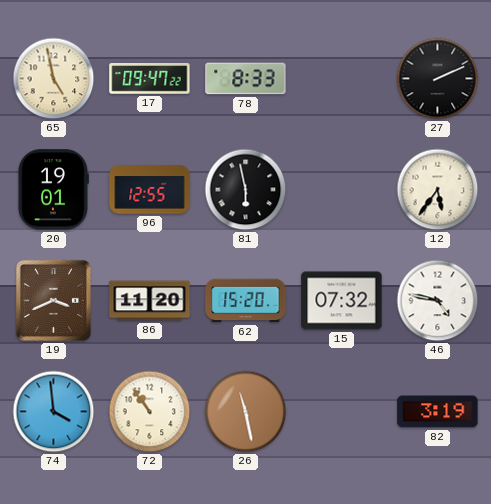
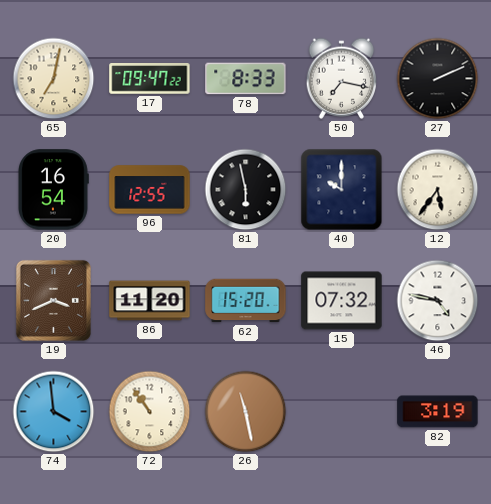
65: 4:58 -> 7:02
50: none -> 7:17
20: 19:01 -> 16:54
40: none -> 10:00
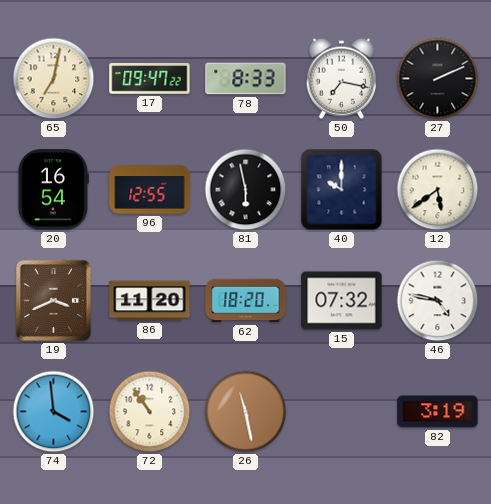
12: 5:36 -> 5:39
62: 15:20 -> 18:20
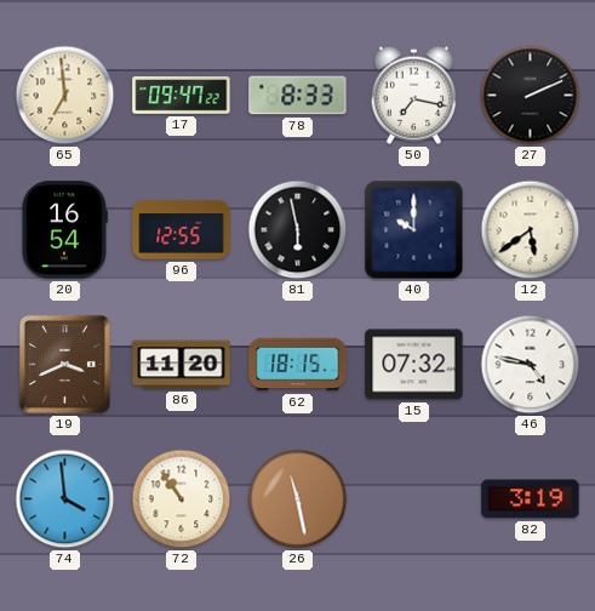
65: 7:02 -> 6:59
62: 18:20 -> 18:15
